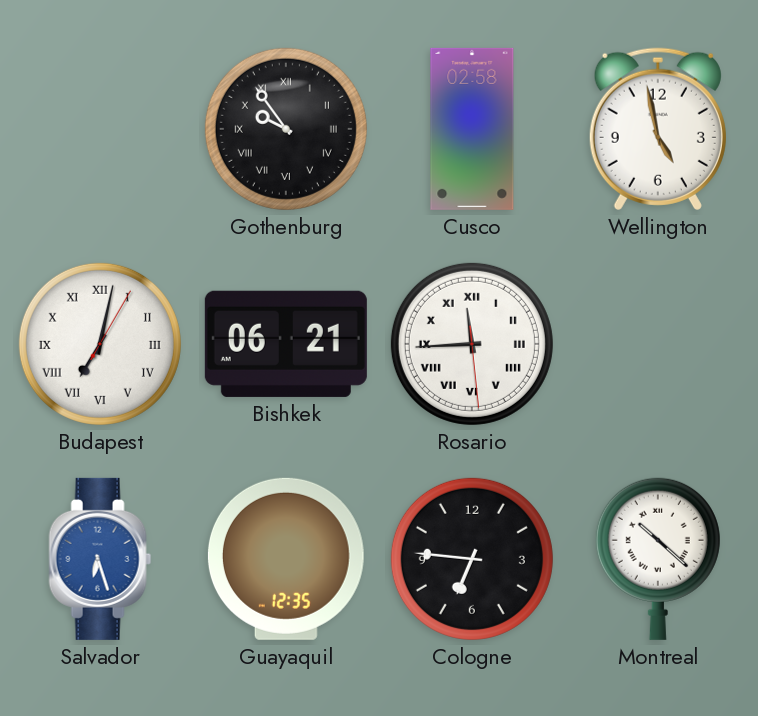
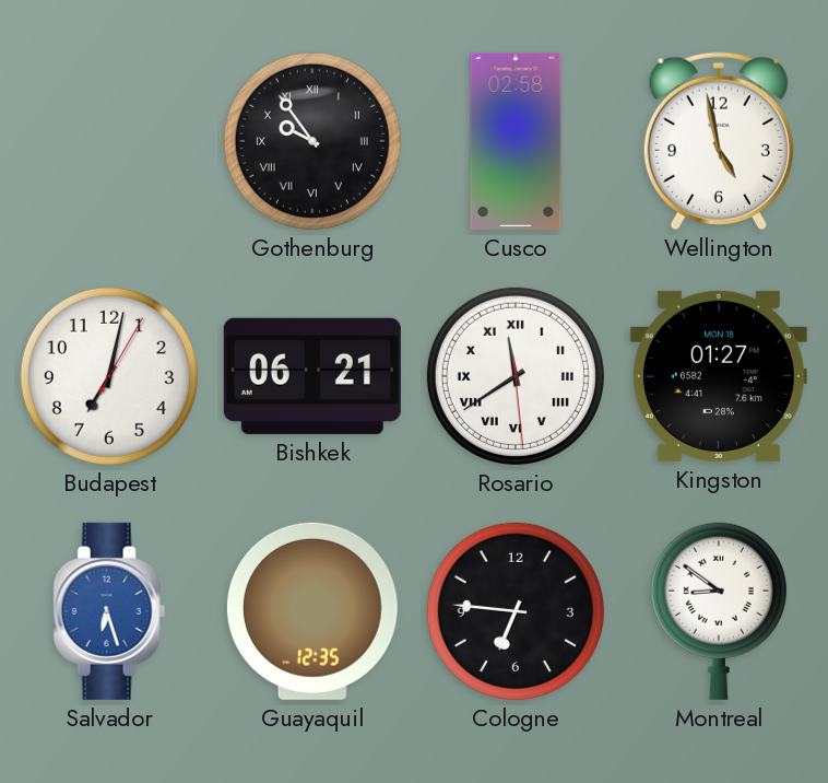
Budapest numerals: Roman -> Arabic
Rosario: 11:44 -> 11:39
Kingston: none -> 01:27
Montreal: 10:22 -> 8:51
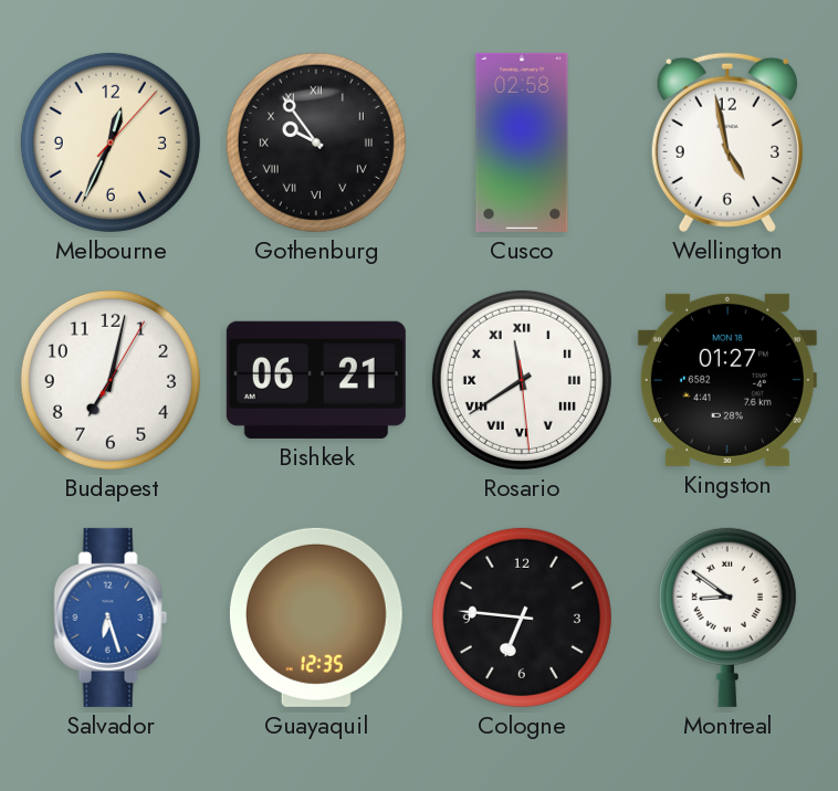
Melbourne: none -> 12:34
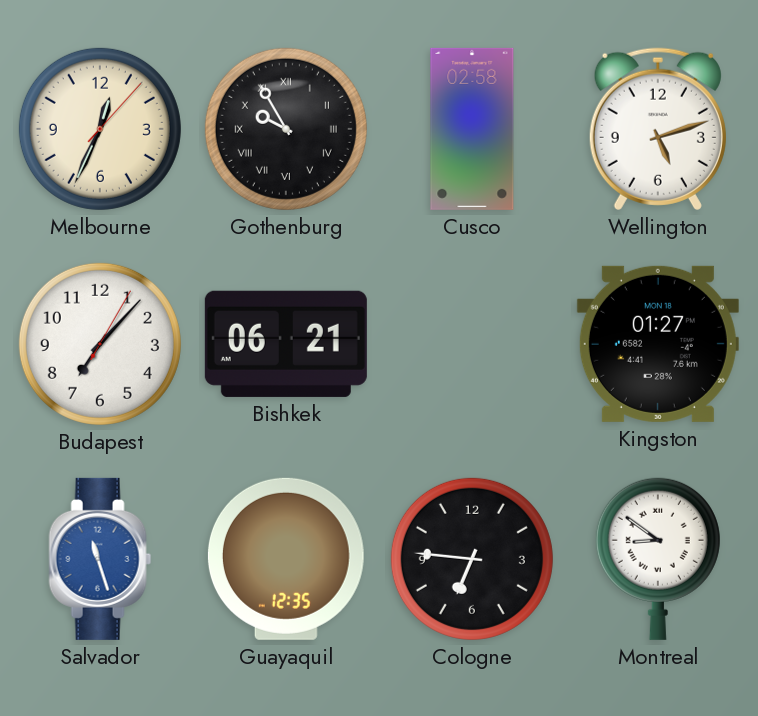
Gothenburg: 9:54 -> 9:55
Wellington: 4:58 -> 5:12
Budapest: 7:02 -> 7:07
Rosario: 11:39 -> none
Salvador: 6:27 -> 11:27
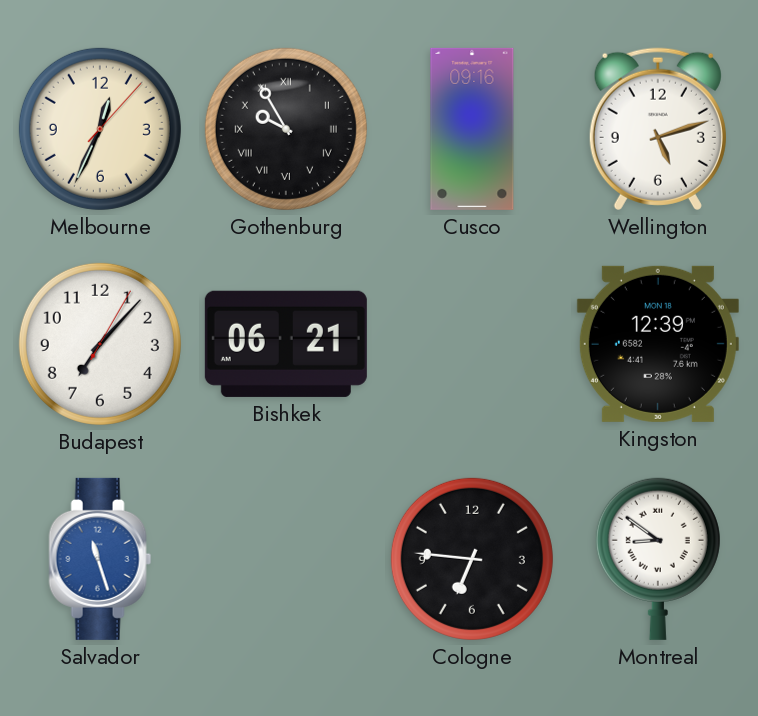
Cusco: 02:58 -> 09:16
Kingston: 01:27 -> 12:39
Guayaquil: 12:35 -> none
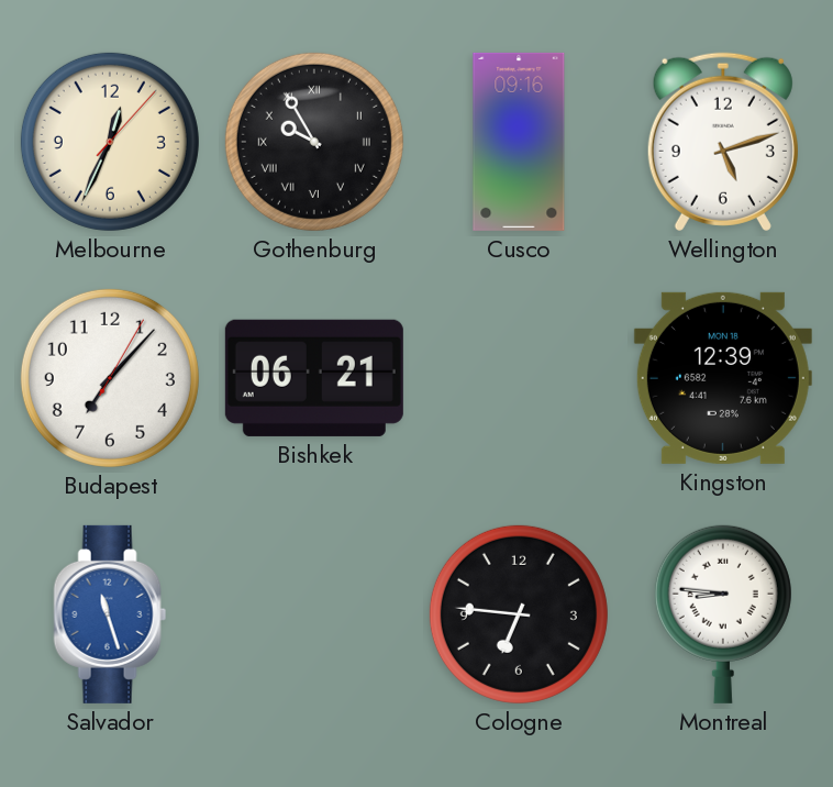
Montreal: 8:51 -> 8:46
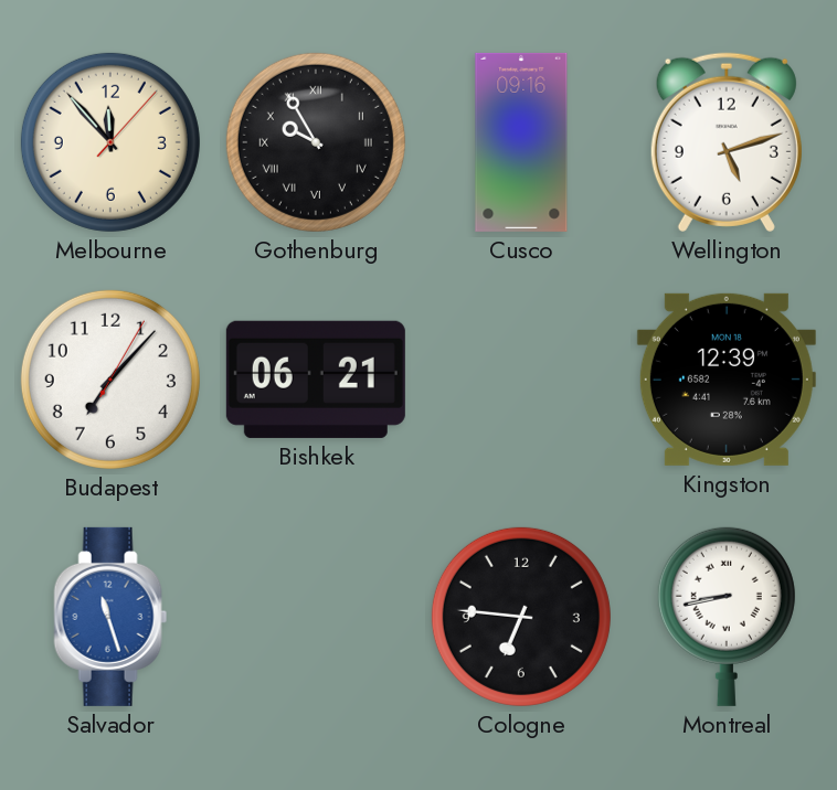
Melbourne: 12:34 -> 11:53
Montreal: 8:46 -> 8:43
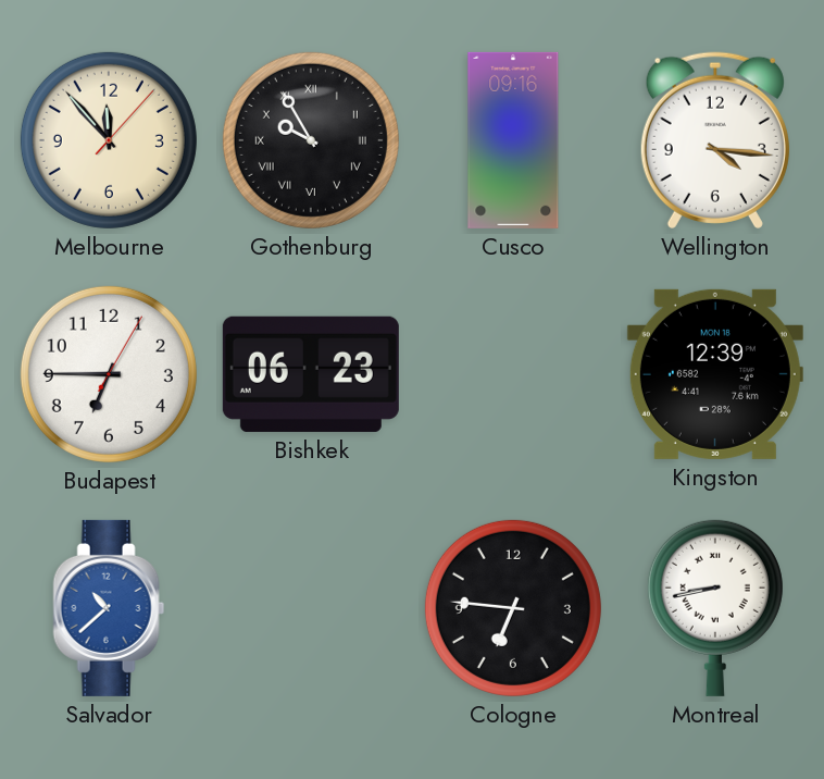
Wellington: 5:12 -> 4:16
Budapest: 7:07 -> 6:45
Bishkek: 06:21 -> 06:23
Salvador: 11:27 -> 10:38
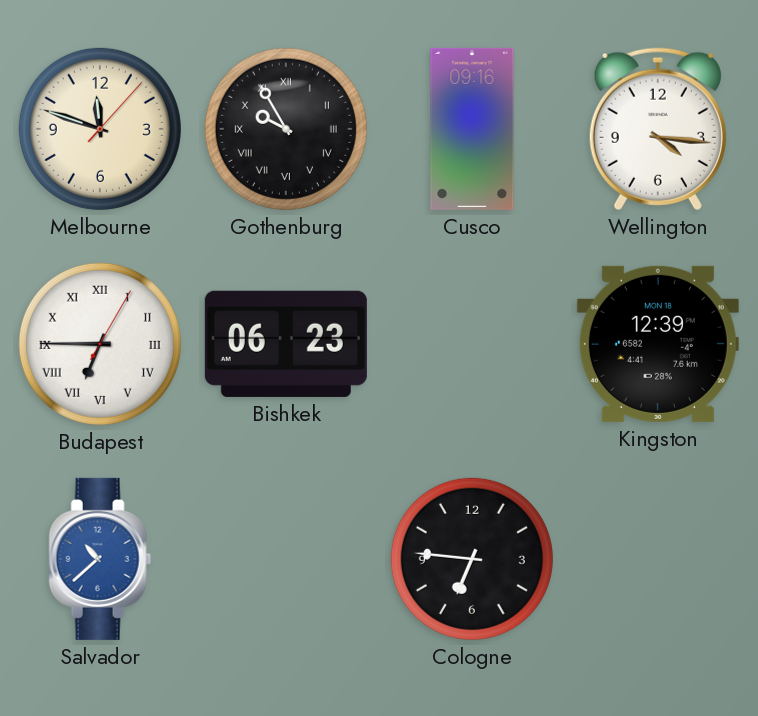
Melbourne: 11:53 -> 11:48
Budapest numerals: Arabic -> Roman
Montreal: 8:43 -> none
